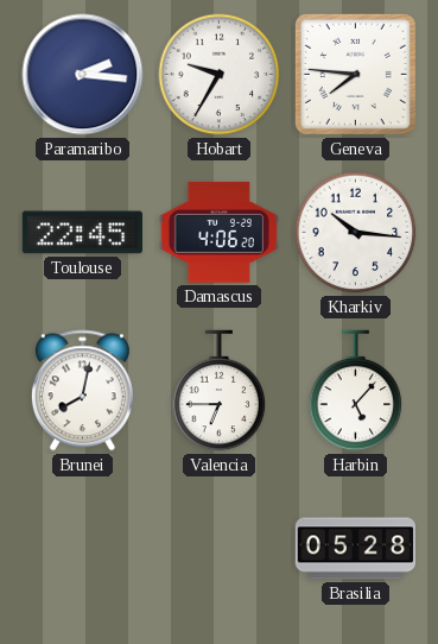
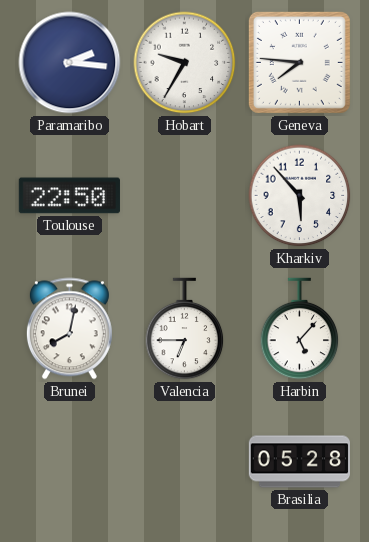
Toulouse: 22:45 -> 22:50
Damascus: 4:06 -> none
Kharkiv: 10:16 -> 5:53
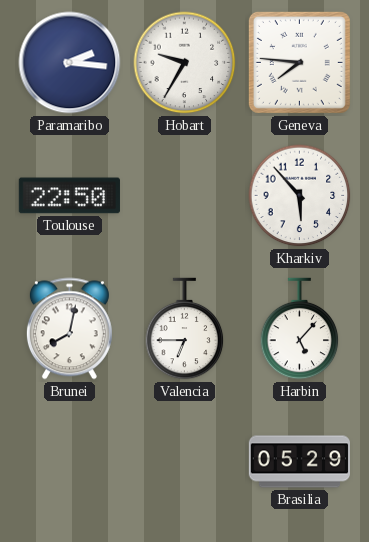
Brasilia: 05:28 -> 05:29
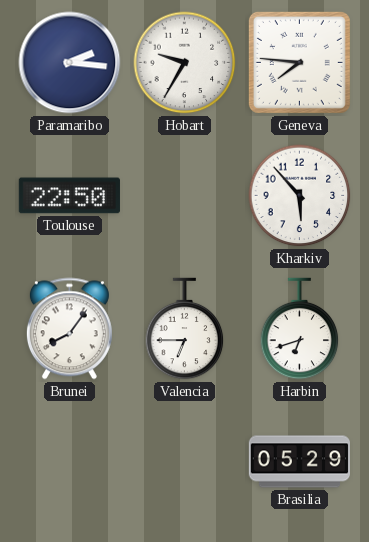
Brunei: 8:02 -> 8:06
Harbin: 5:07 -> 6:42
